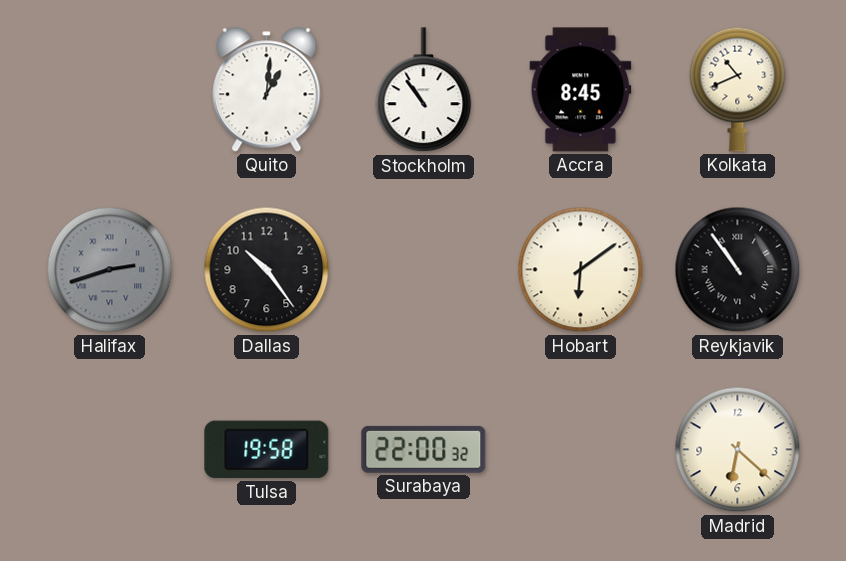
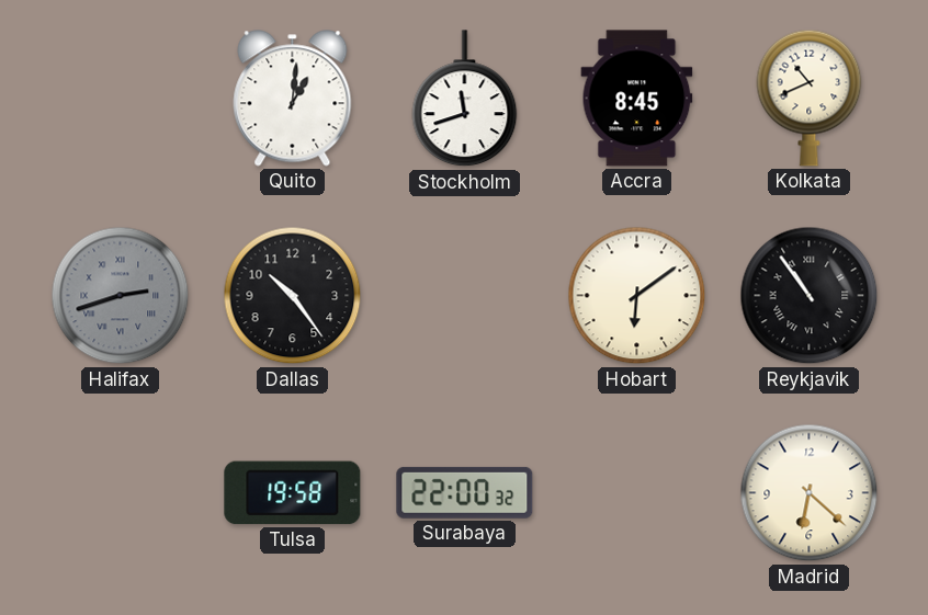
Stockholm: 10:54 -> 11:42
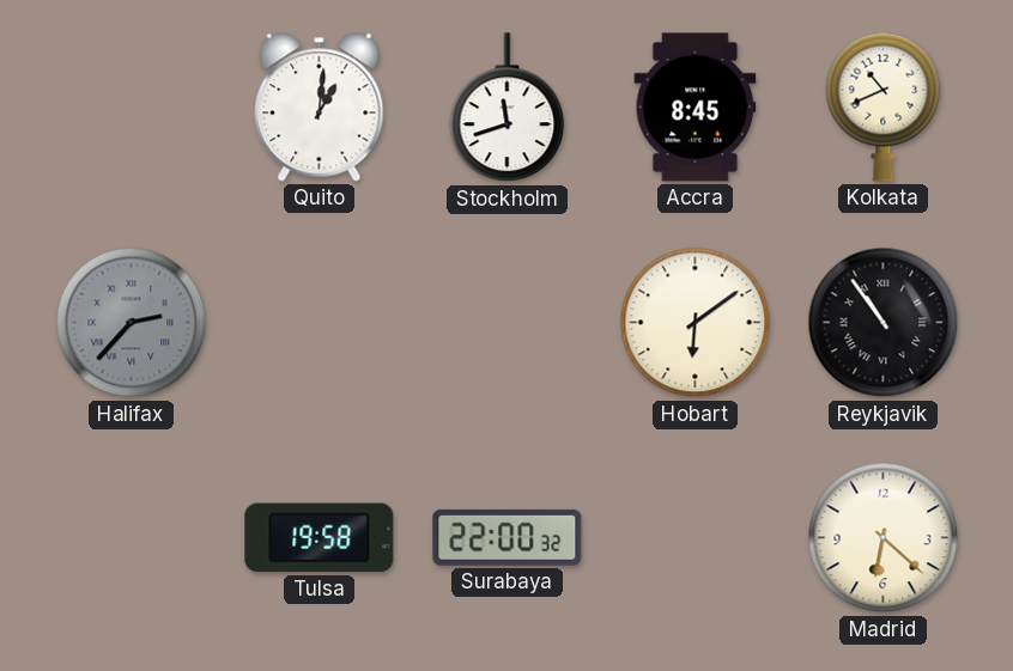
Halifax: 2:42 -> 2:37
Dallas: 10:24 -> none
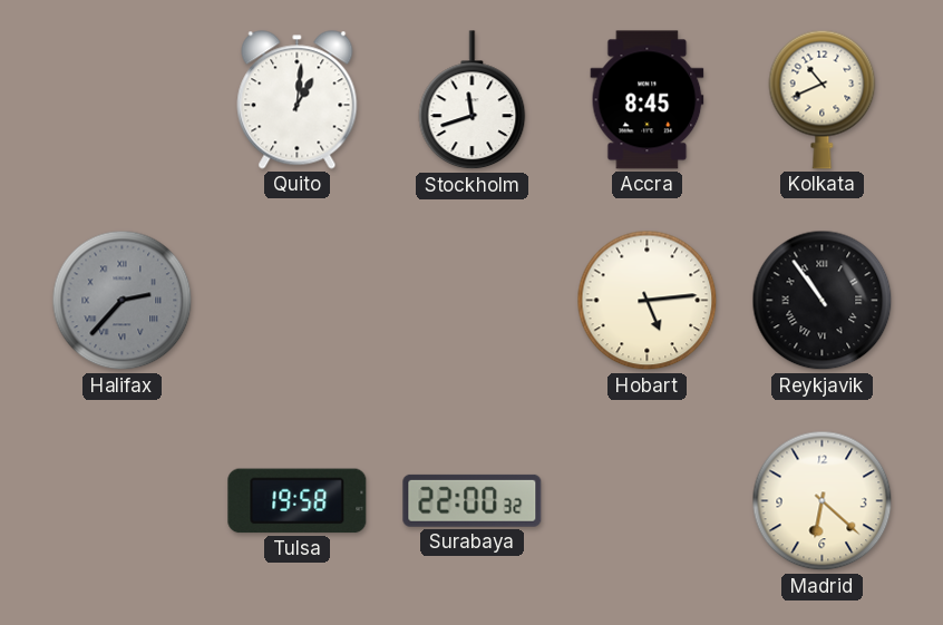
Hobart: 6:09 -> 5:14
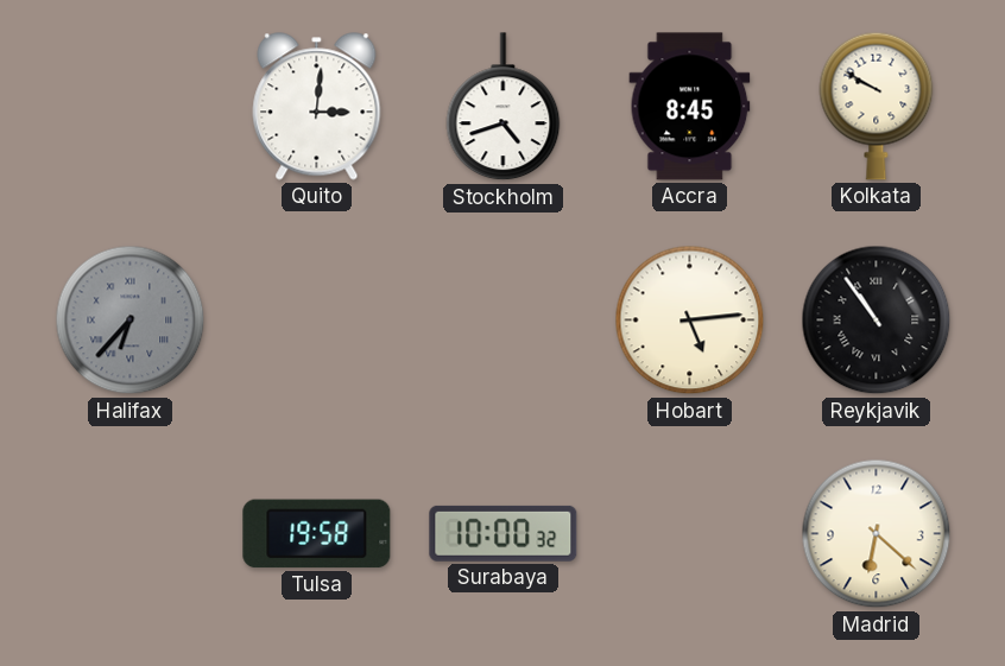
Quito: 1:01 -> 3:01
Stockholm: 11:42 -> 4:42
Kolkata: 10:41 -> 9:50
Halifax: 2:37 -> 6:37
Surabaya: 22:00 -> 10:00
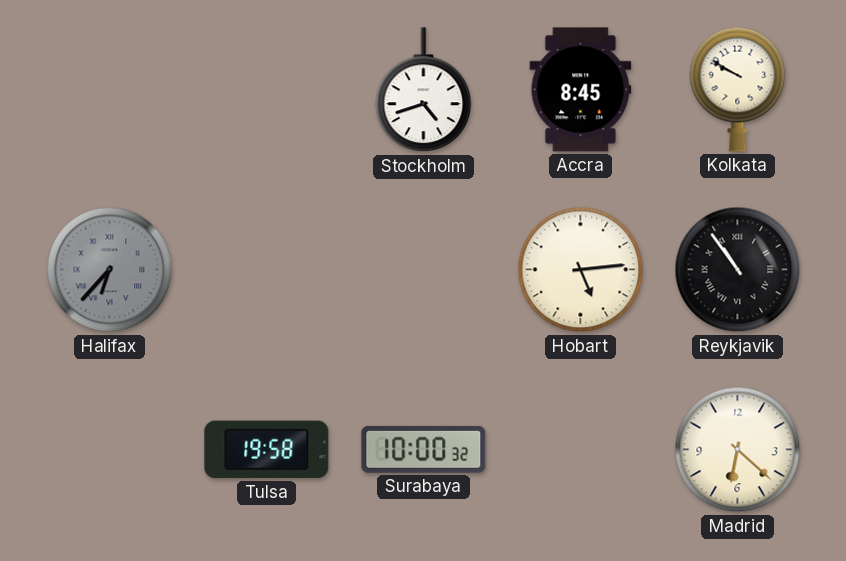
Quito: 3:01 -> none
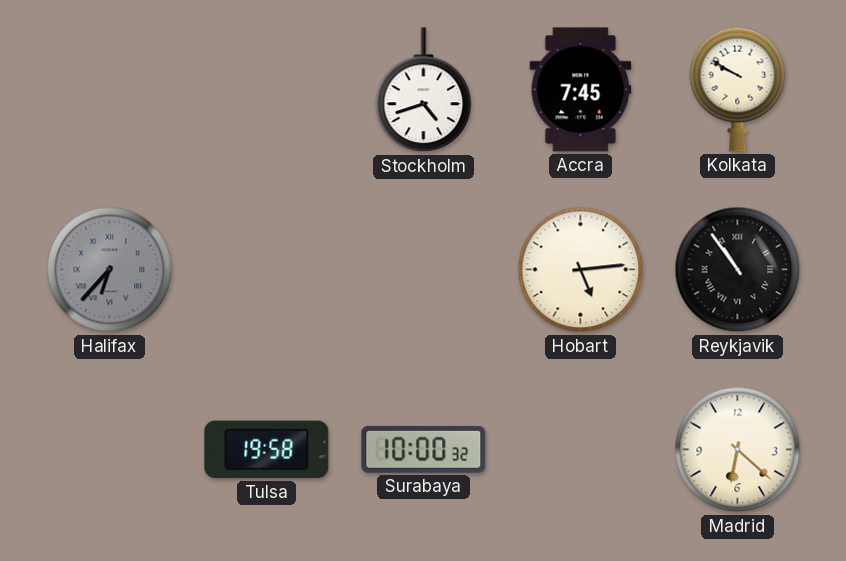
Accra: 8:45 -> 7:45
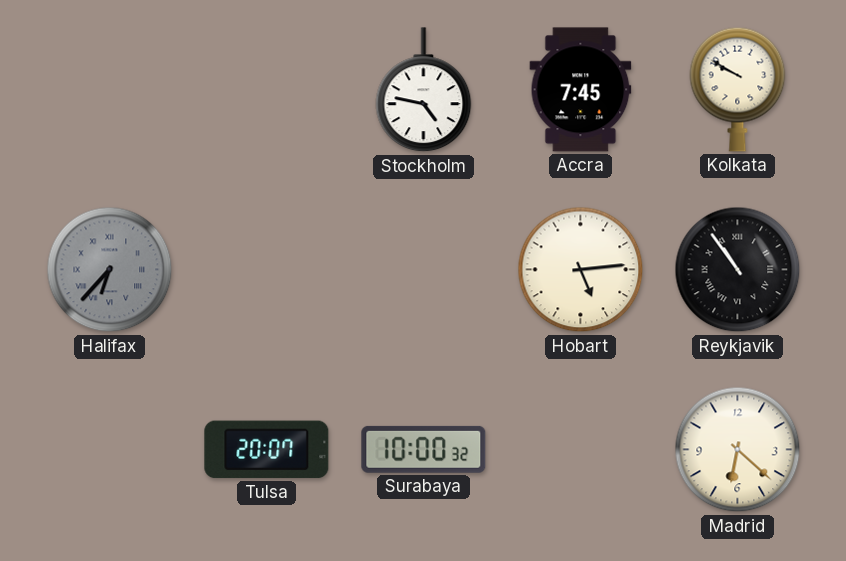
Stockholm: 4:42 -> 4:47
Tulsa: 19:58 -> 20:07
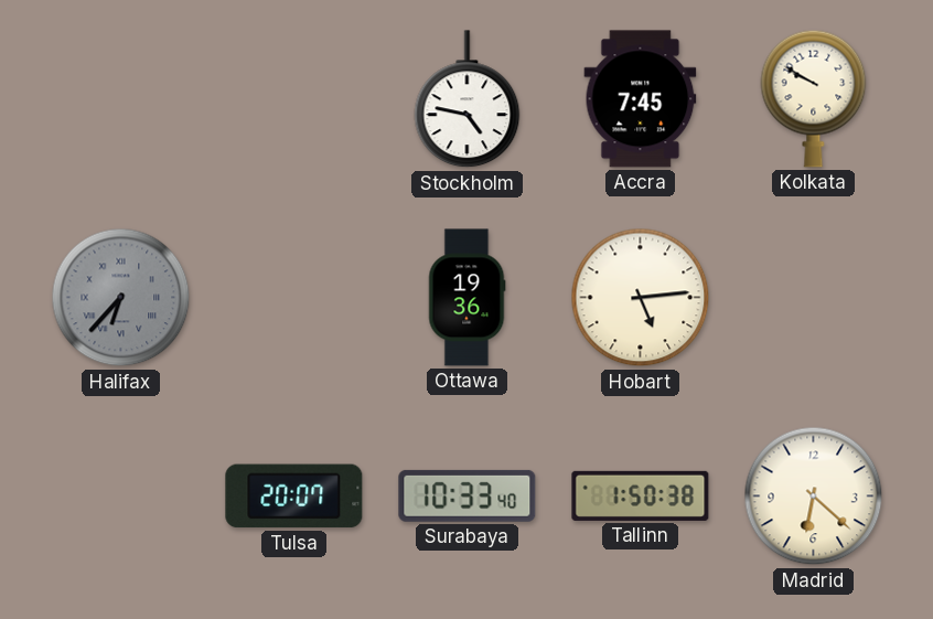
Ottawa: none -> 19:36
Reykjavik: 10:54 -> none
Surabaya: 10:00 -> 10:33
Tallinn: none -> 1:50
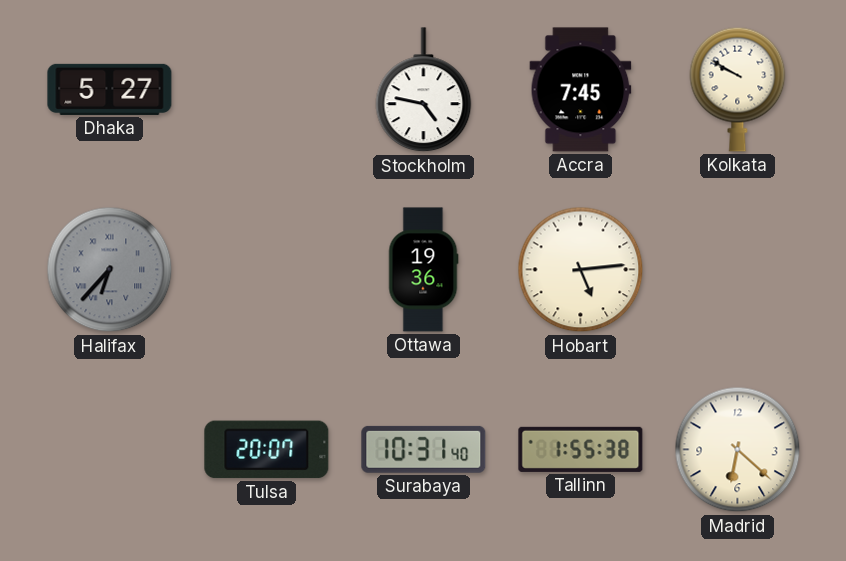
Dhaka: none -> 5:27
Surabaya: 10:33 -> 10:31
Tallinn: 1:50 -> 1:55
